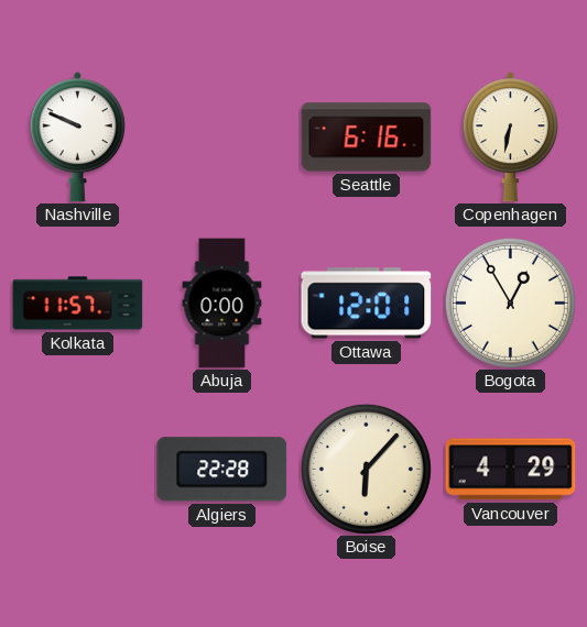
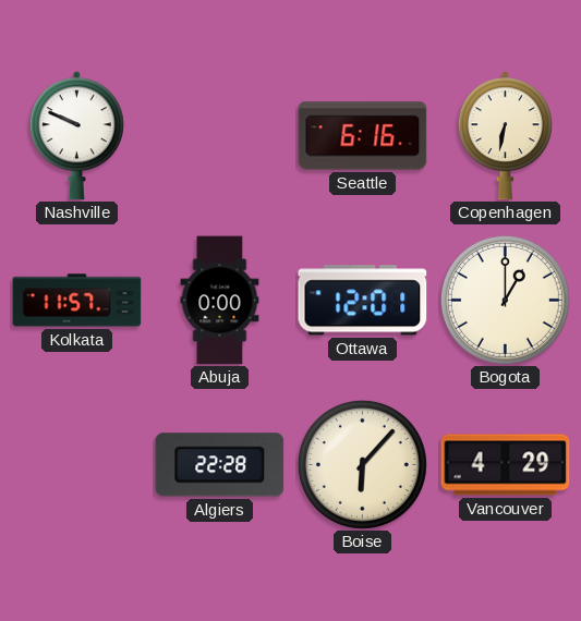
Bogota: 12:55 -> 1:00
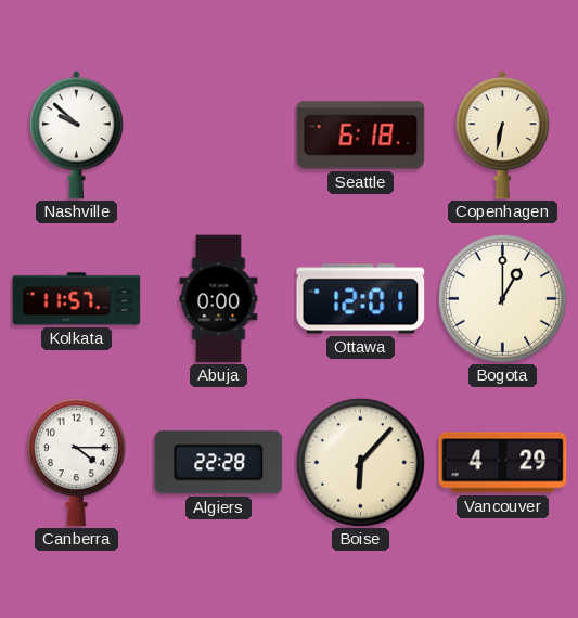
Nashville: 9:49 -> 9:52
Seattle: 6:16 -> 6:18
Canberra: none -> 4:15
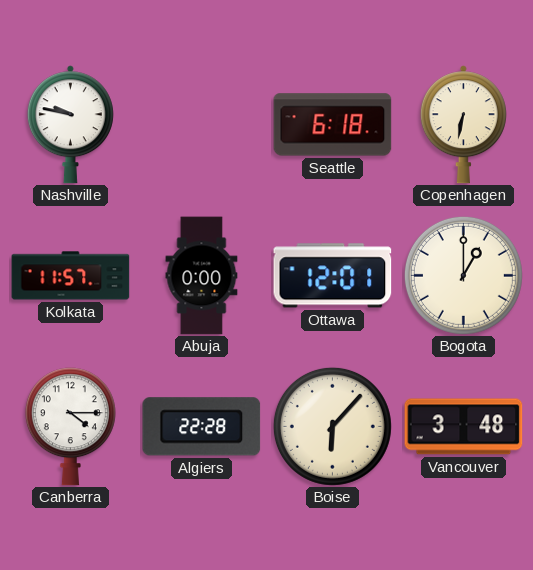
Nashville: 9:52 -> 9:47
Vancouver: 4:29 -> 3:48
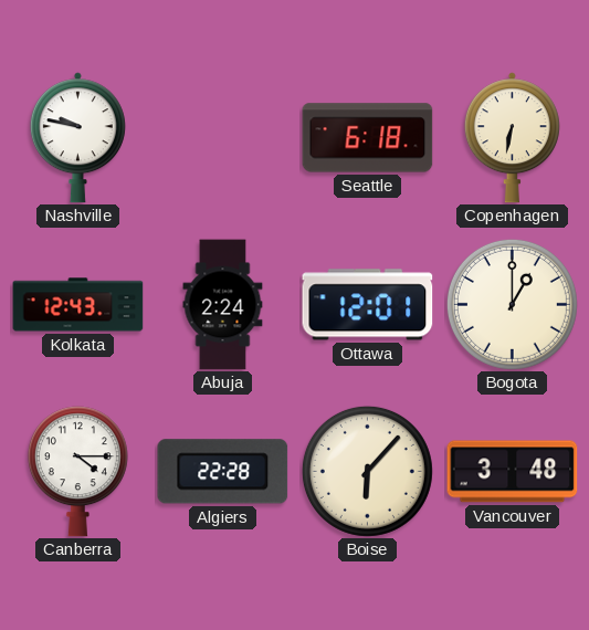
Kolkata: 11:57 -> 12:43
Abuja: 0:00 -> 2:24
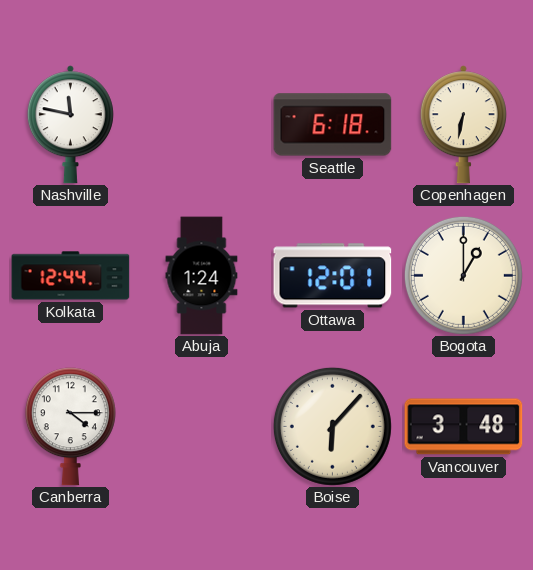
Nashville: 9:47 -> 11:47
Kolkata: 12:43 -> 12:44
Abuja: 2:24 -> 1:24
Algiers: 22:28 -> none
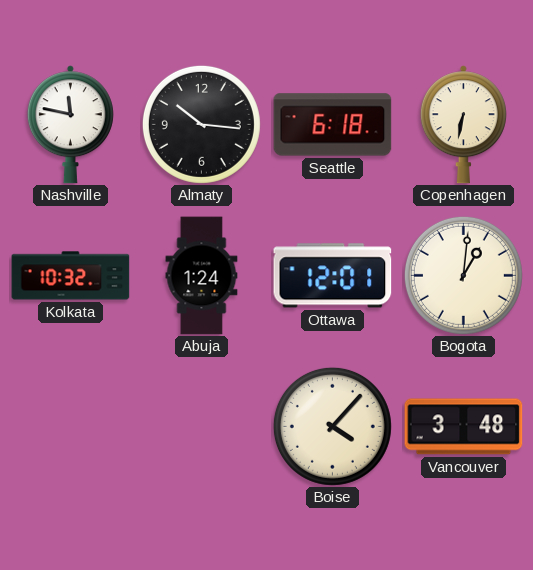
Almaty: none -> 10:16
Kolkata: 12:44 -> 10:32
Bogota: 1:00 -> 1:01
Canberra: 4:15 -> none
Boise: 6:07 -> 4:07
